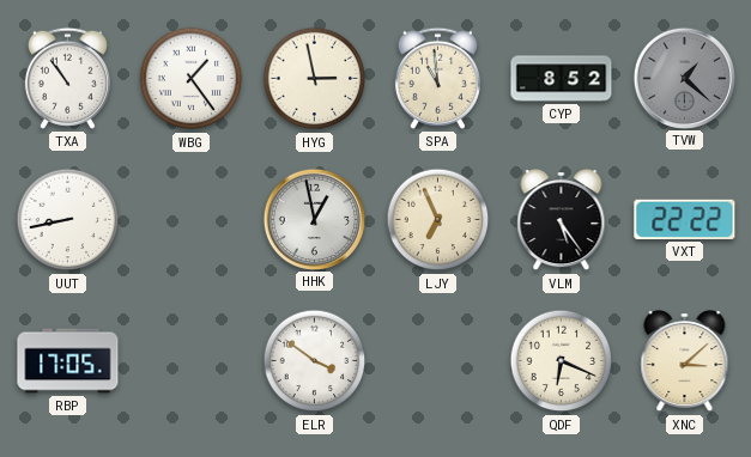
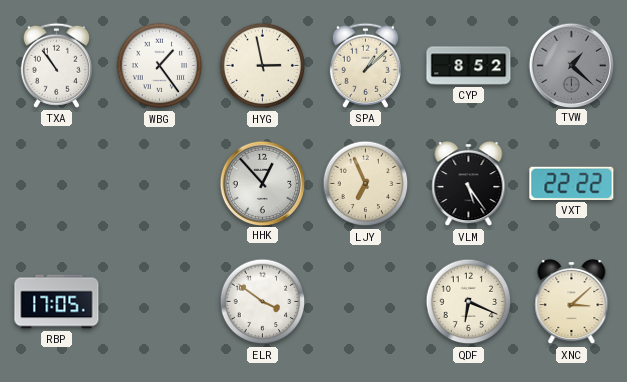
SPA: 10:59 -> 1:08
UUT: 8:43 -> none
HHK: 12:58 -> 12:53
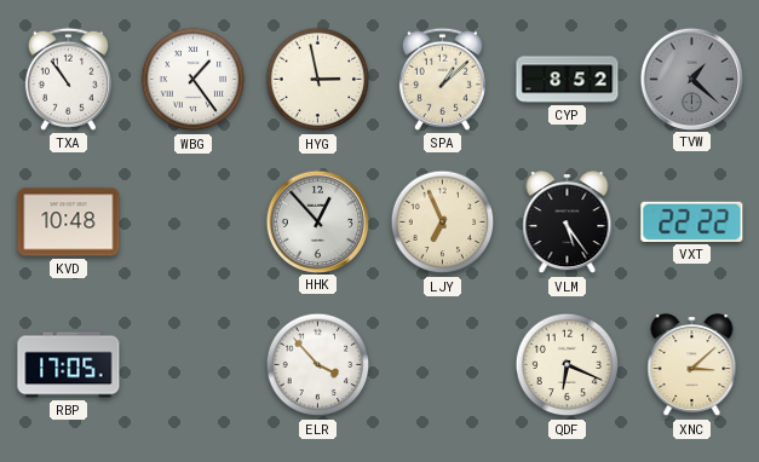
KVD: none -> 10:48
ELR: 3:51 -> 3:53
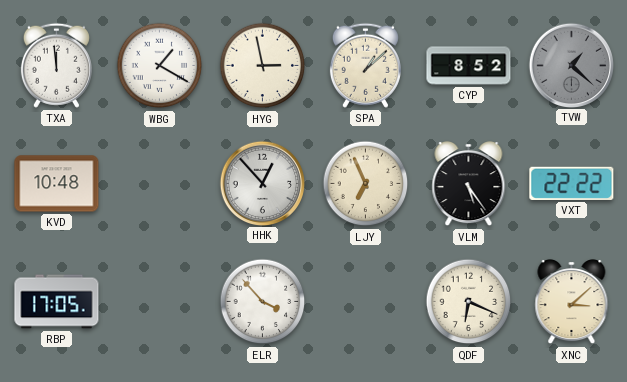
TXA: 10:54 -> 11:59
WBG: 1:24 -> 1:20
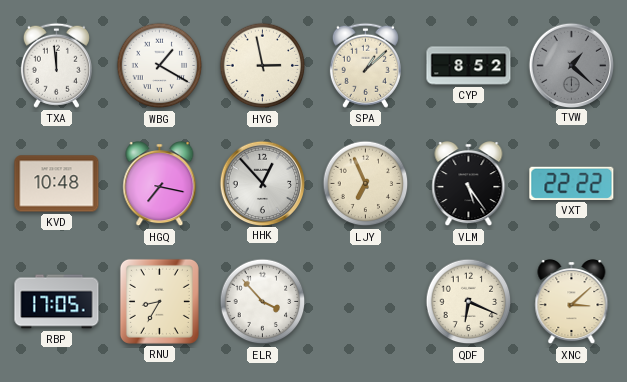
HGQ: none -> 7:17
RNU: none -> 8:35
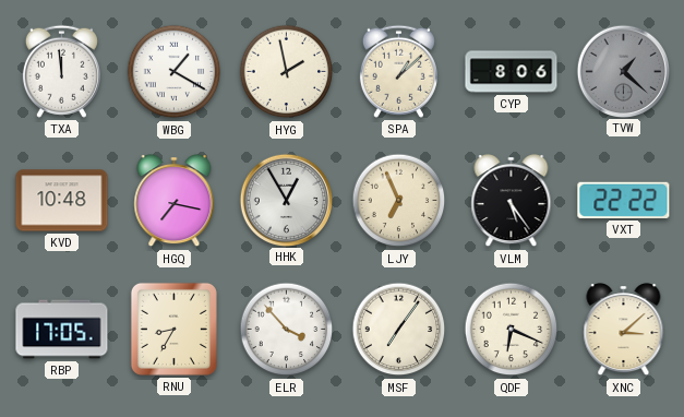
HYG: 2:58 -> 1:58
CYP: 8:52 -> 8:06
HHK: 12:53 -> 12:55
MSF: none -> 7:06
